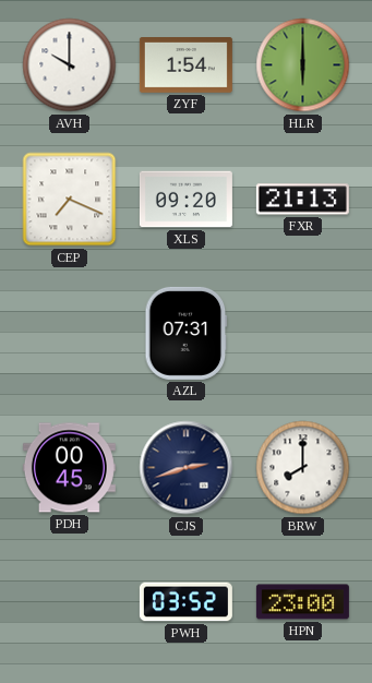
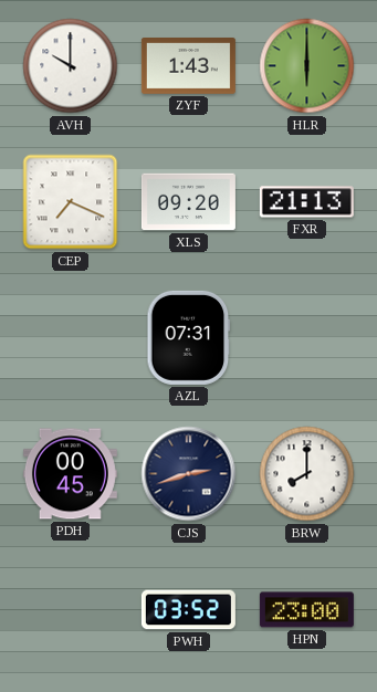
ZYF: 1:54 -> 1:43
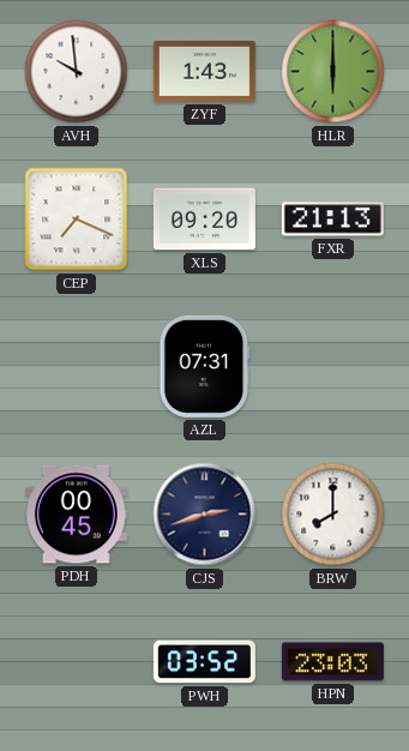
AVH: 10:00 -> 9:59
HPN: 23:00 -> 23:03
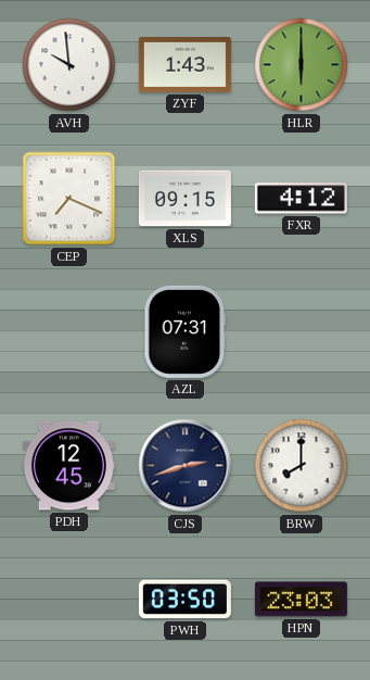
XLS: 09:20 -> 09:15
FXR: 21:13 -> 4:12
PDH: 00:45 -> 12:45
PWH: 03:52 -> 03:50
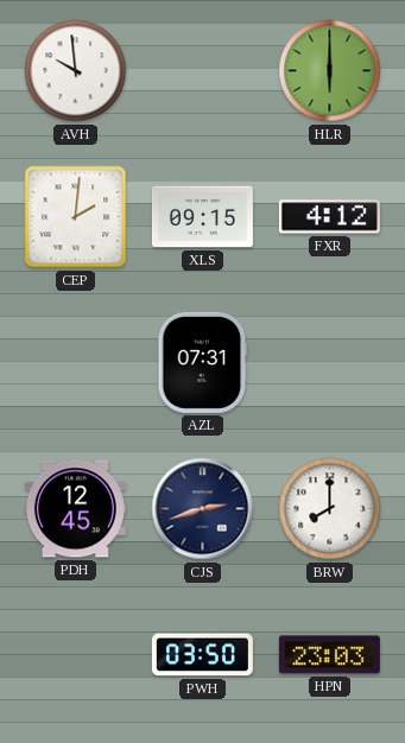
ZYF: 1:43 -> none
CEP: 7:19 -> 2:01
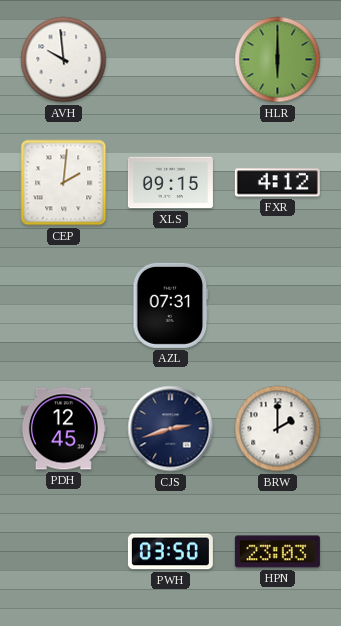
BRW: 8:00 -> 2:00
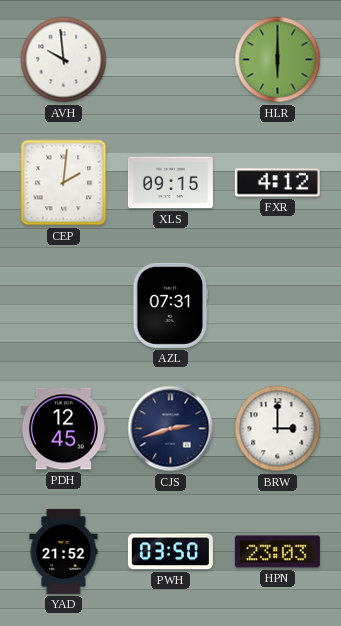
BRW: 2:00 -> 3:00
YAD: none -> 21:52
